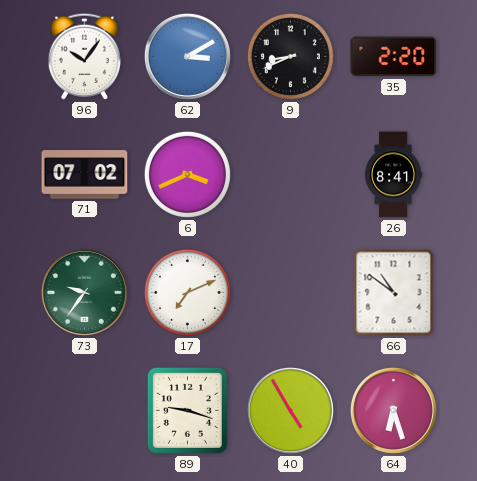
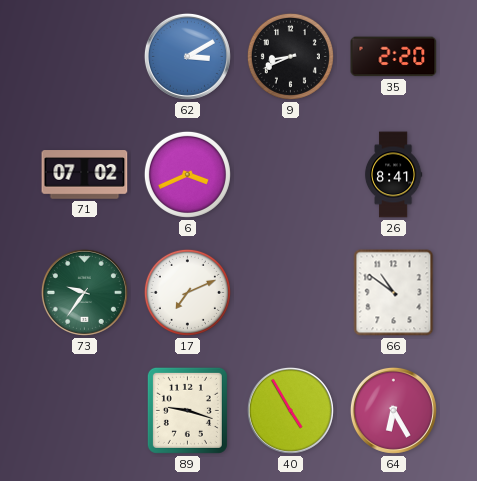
96: 10:06 -> none
64: 6:27 -> 6:25
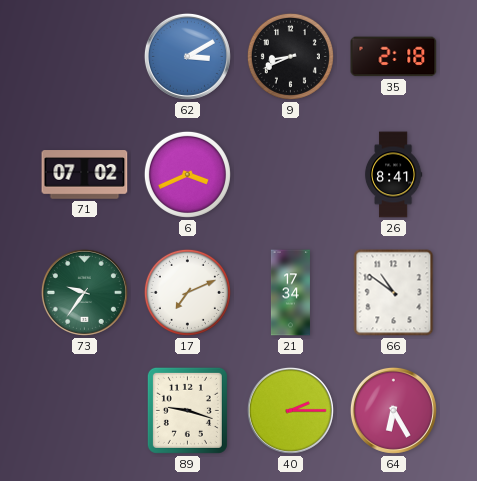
35: 2:20 -> 2:18
21: none -> 17:34
40: 4:55 -> 2:15
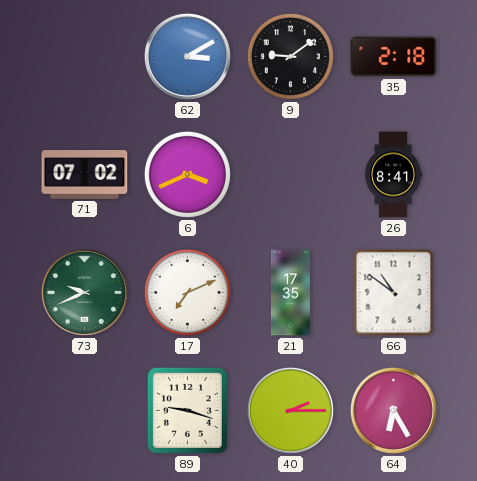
9: 8:41 -> 9:09
73: 9:36 -> 9:41
21: 17:34 -> 17:35
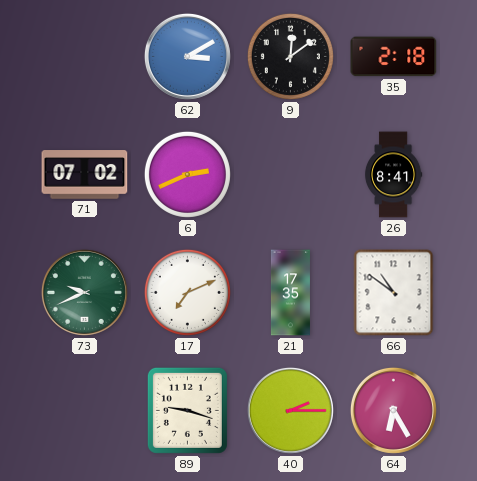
9: 9:09 -> 12:09
6: 3:41 -> 2:41
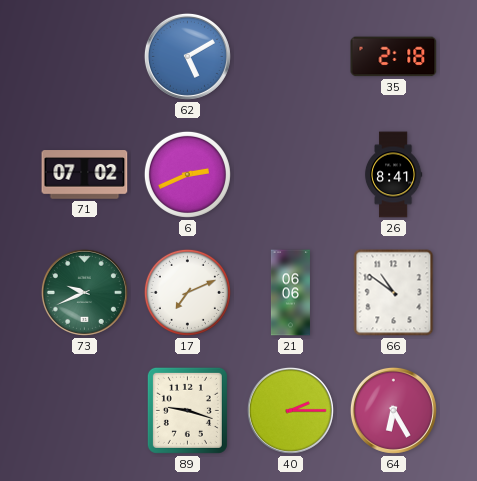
62: 3:10 -> 5:10
9: 12:09 -> none
21: 17:35 -> 06:06
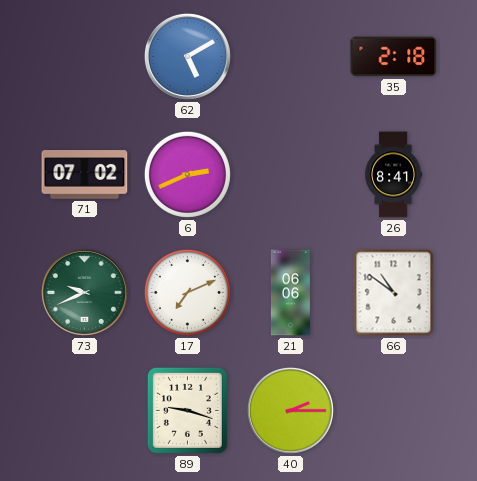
64: 6:25 -> none
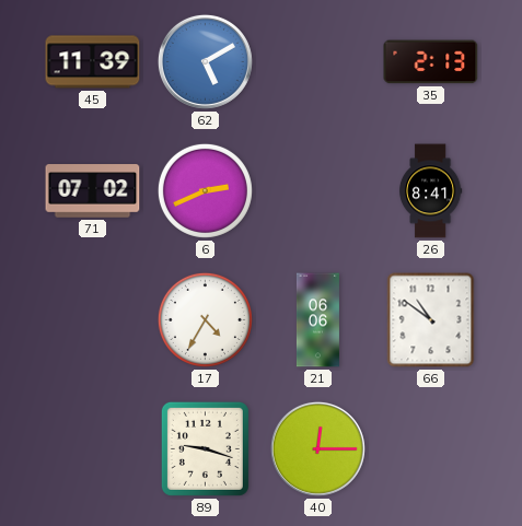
45: none -> 11:39
35: 2:18 -> 2:13
73: 9:41 -> none
17: 7:11 -> 4:35
40: 2:15 -> 12:15
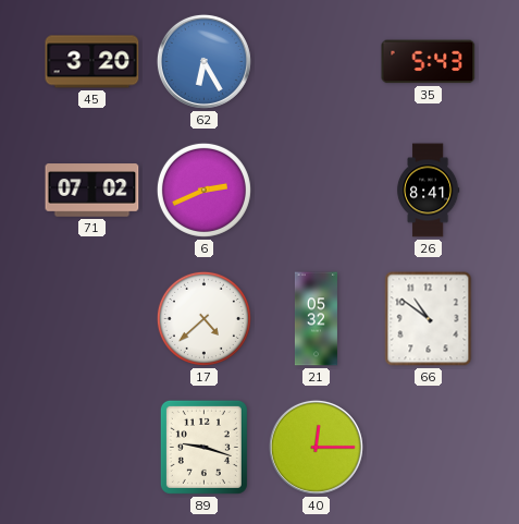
45: 11:39 -> 3:20
62: 5:10 -> 6:25
35: 2:13 -> 5:43
17: 4:35 -> 4:38
21: 06:06 -> 05:32
